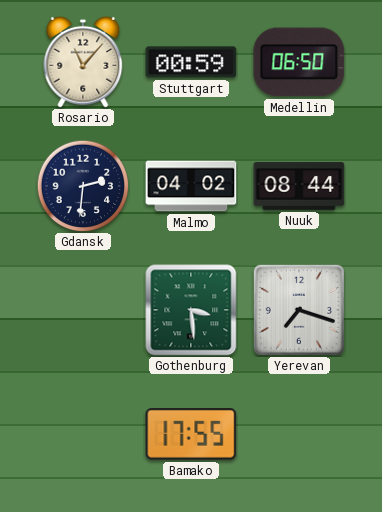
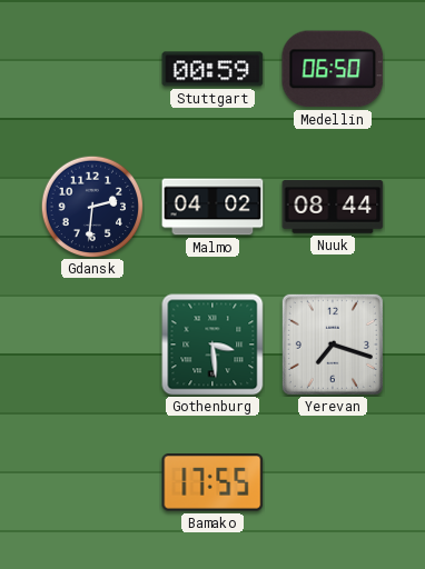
Rosario: 11:07 -> none
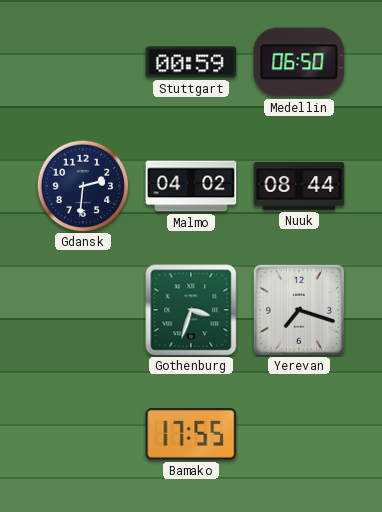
Gothenburg: 3:29 -> 3:33
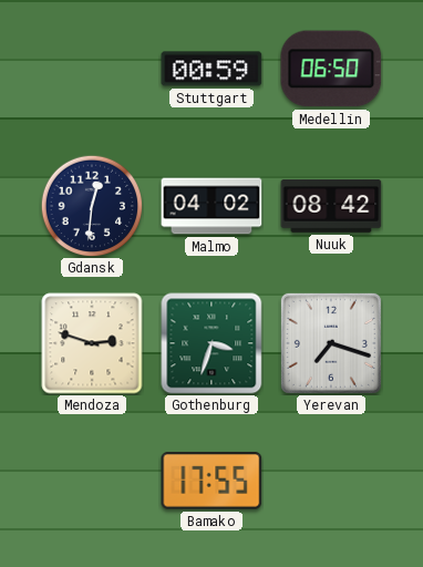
Gdansk: 2:31 -> 12:31
Nuuk: 08:44 -> 08:42
Mendoza: none -> 2:48
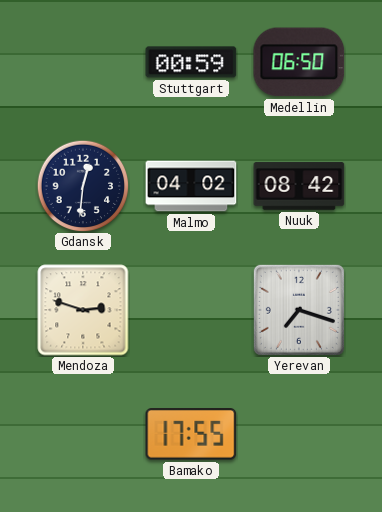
Gothenburg: 3:33 -> none
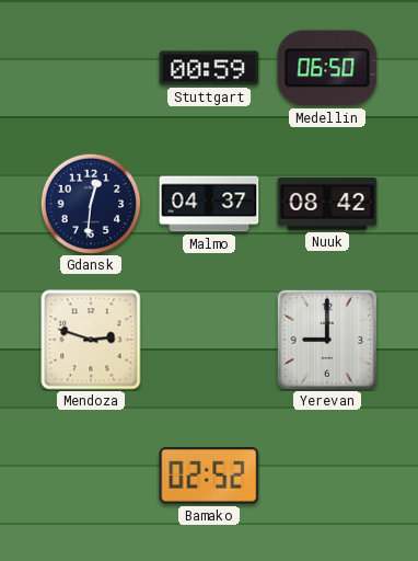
Malmo: 04:02 -> 04:37
Yerevan: 7:18 -> 9:00
Bamako: 17:55 -> 02:52
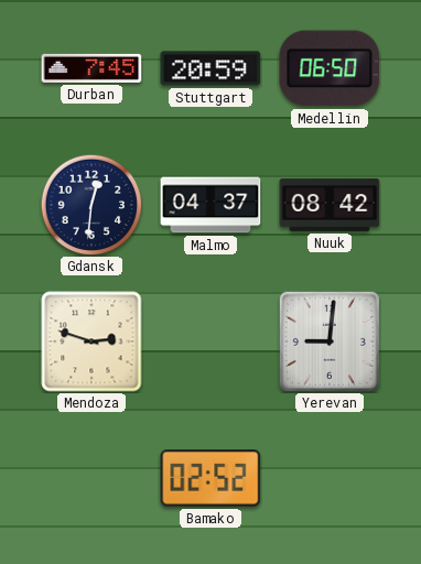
Durban: none -> 7:45
Stuttgart: 00:59 -> 20:59
Yerevan: 9:00 -> 9:01
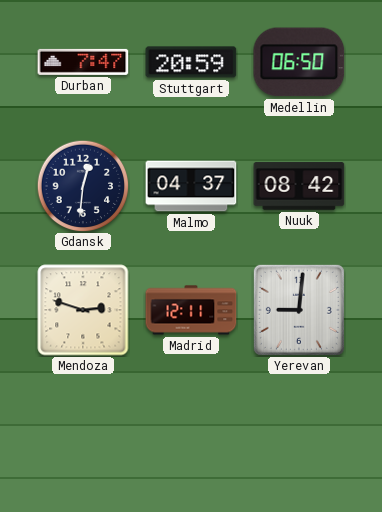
Durban: 7:45 -> 7:47
Madrid: none -> 12:11
Bamako: 02:52 -> none
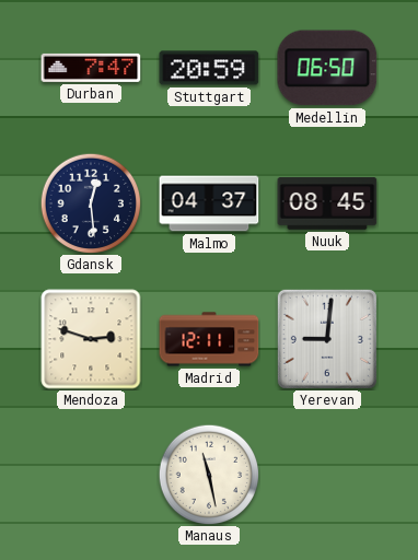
Gdansk: 12:31 -> 12:29
Nuuk: 08:42 -> 08:45
Manaus: none -> 11:28
